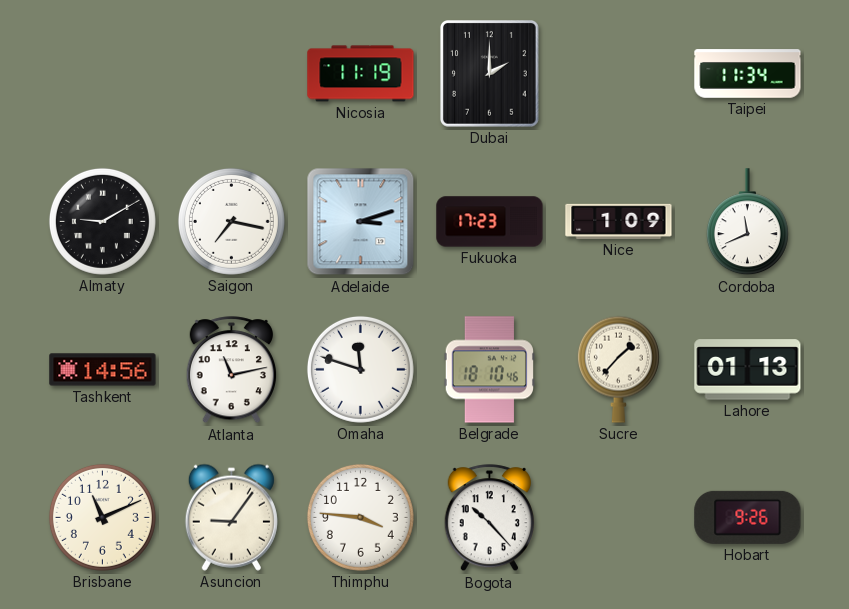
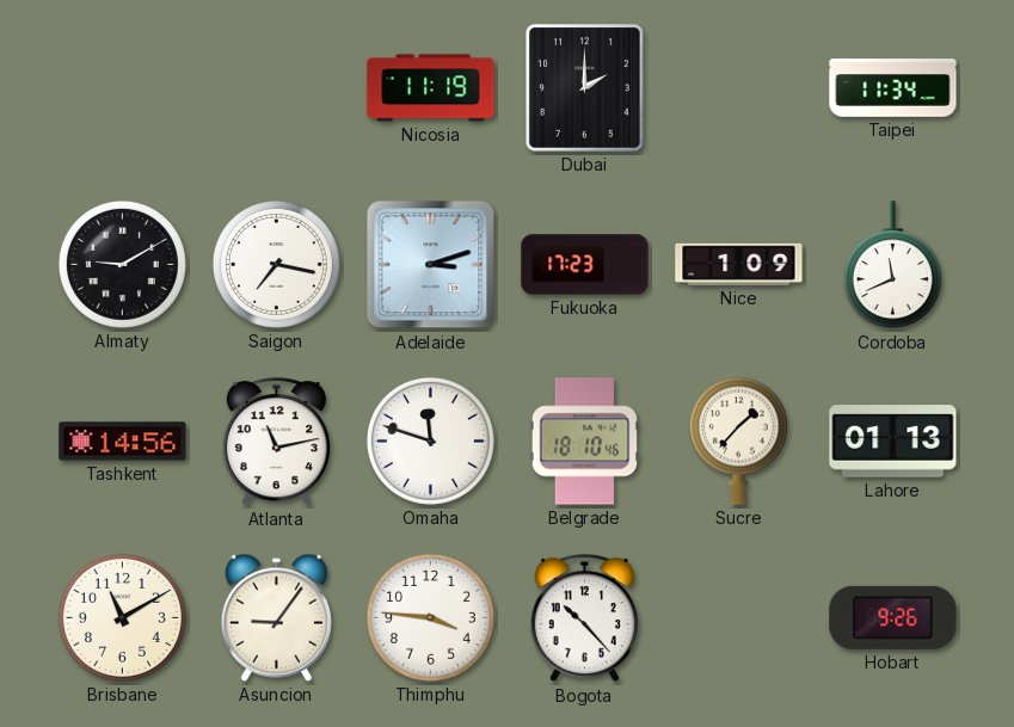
Brisbane: 11:11 -> 11:10
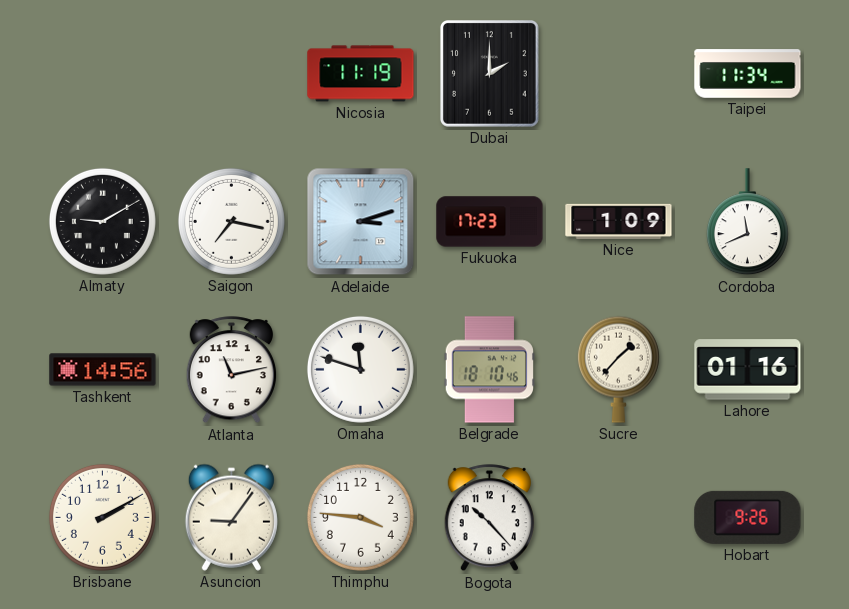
Lahore: 01:13 -> 01:16
Brisbane: 11:10 -> 2:10
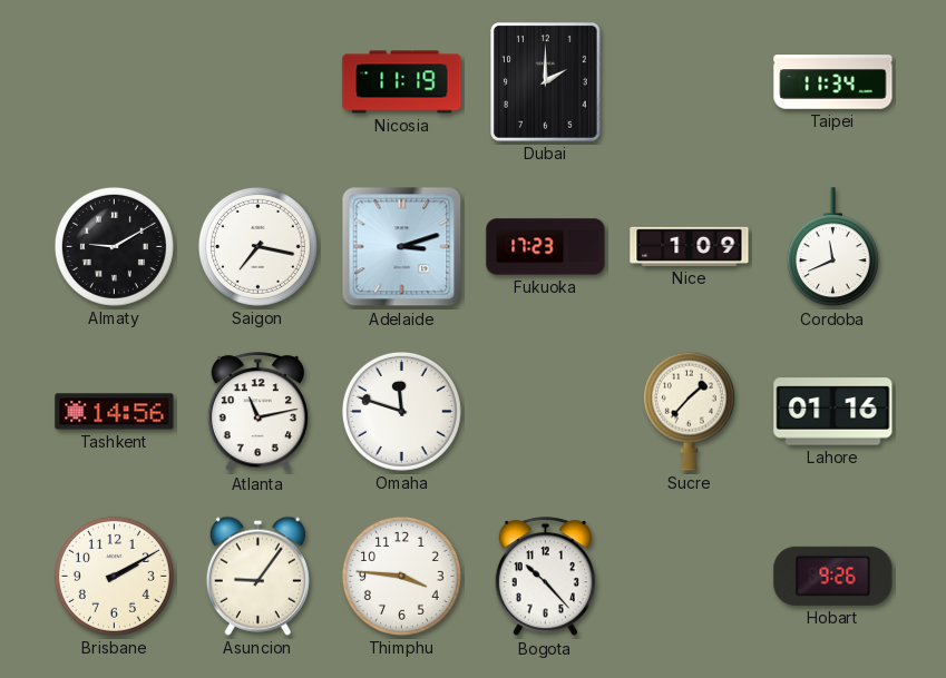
Belgrade: 18:10 -> none
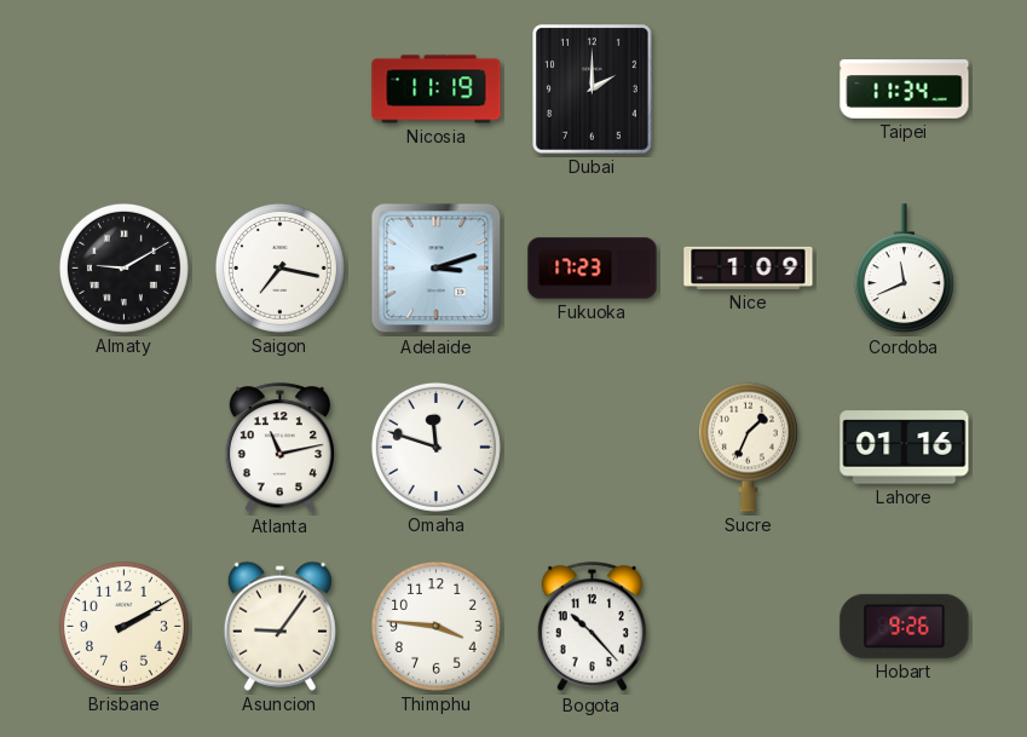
Tashkent: 14:56 -> none
Sucre: 1:37 -> 1:34
